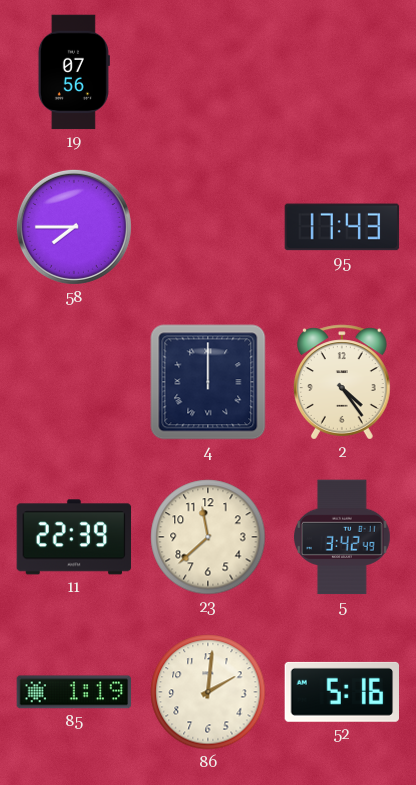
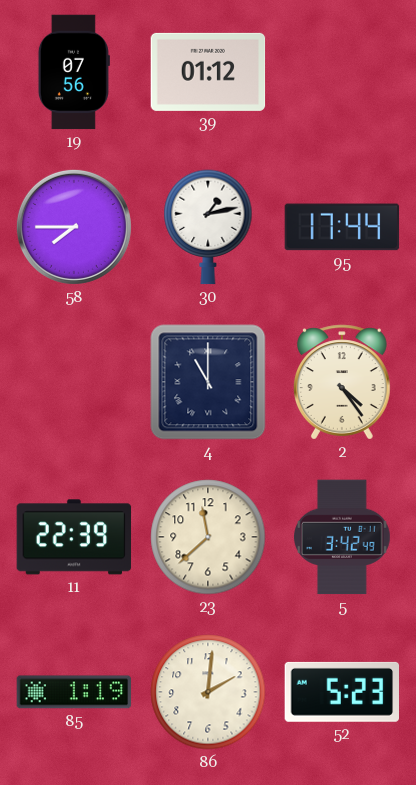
39: none -> 01:12
30: none -> 1:13
95: 17:43 -> 17:44
4: 12:00 -> 11:00
52: 5:16 -> 5:23
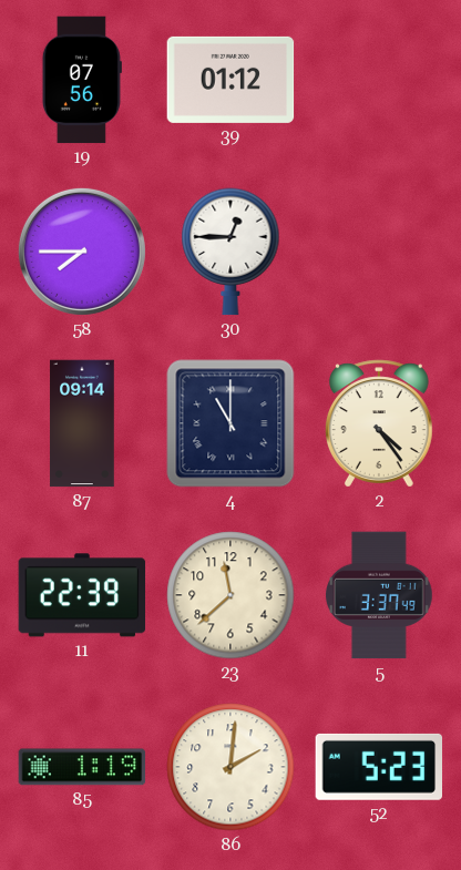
30: 1:13 -> 12:45
95: 17:44 -> none
87: none -> 09:14
5: 3:42 -> 3:37
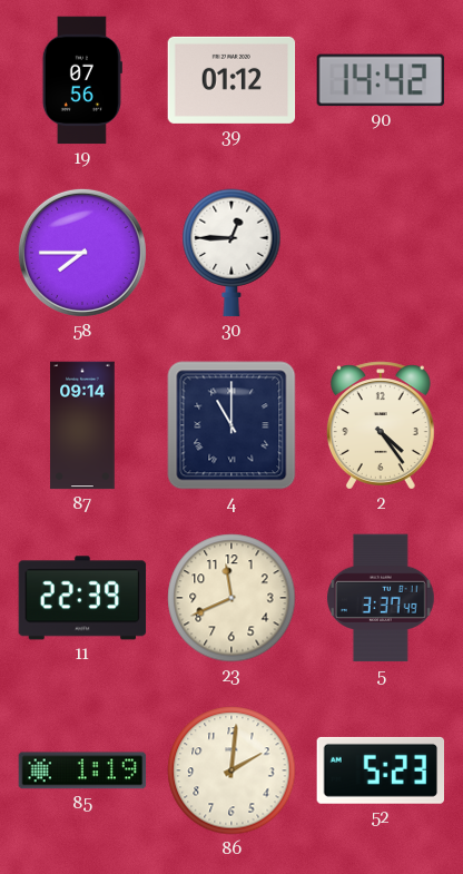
90: none -> 14:42
23: 11:38 -> 11:41
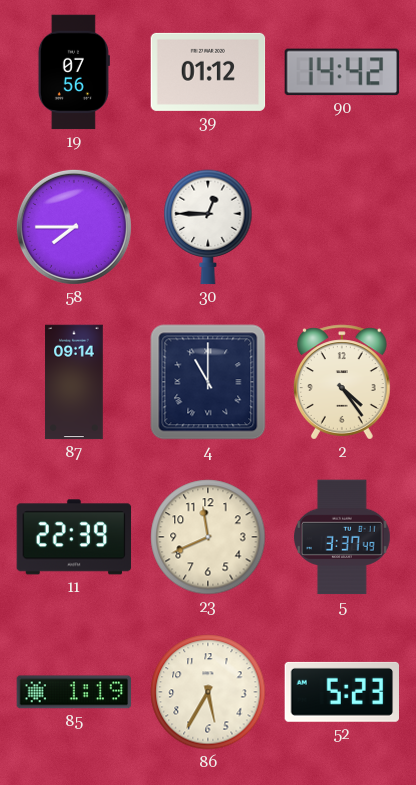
86: 2:01 -> 5:35
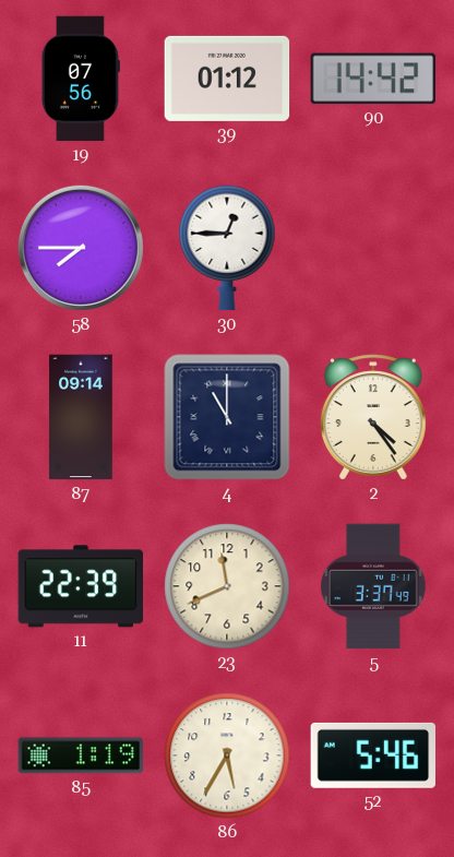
52: 5:23 -> 5:46
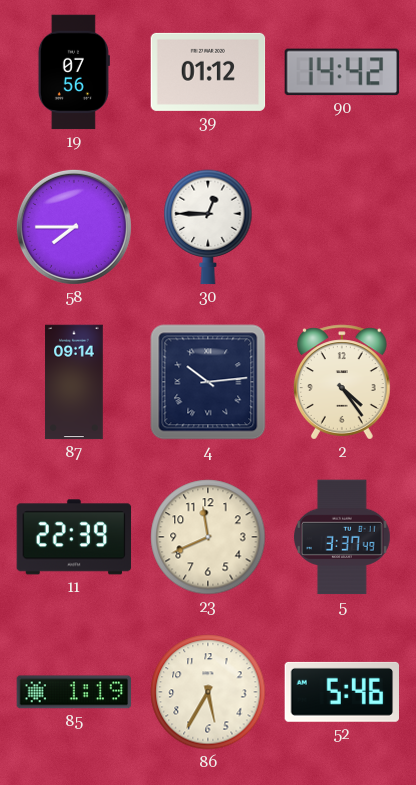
4: 11:00 -> 10:14
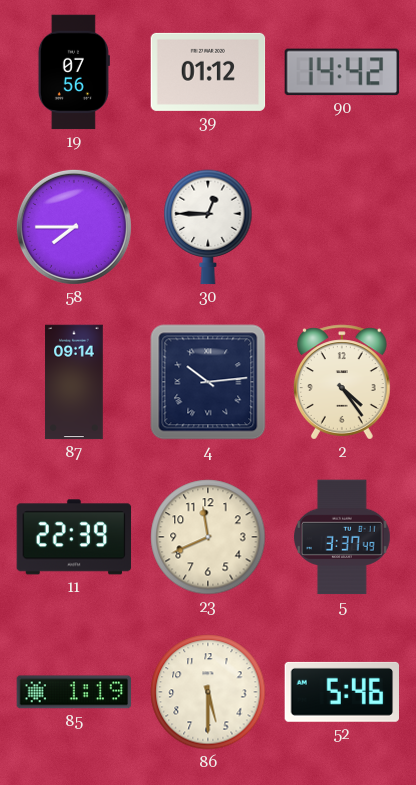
86: 5:35 -> 5:30
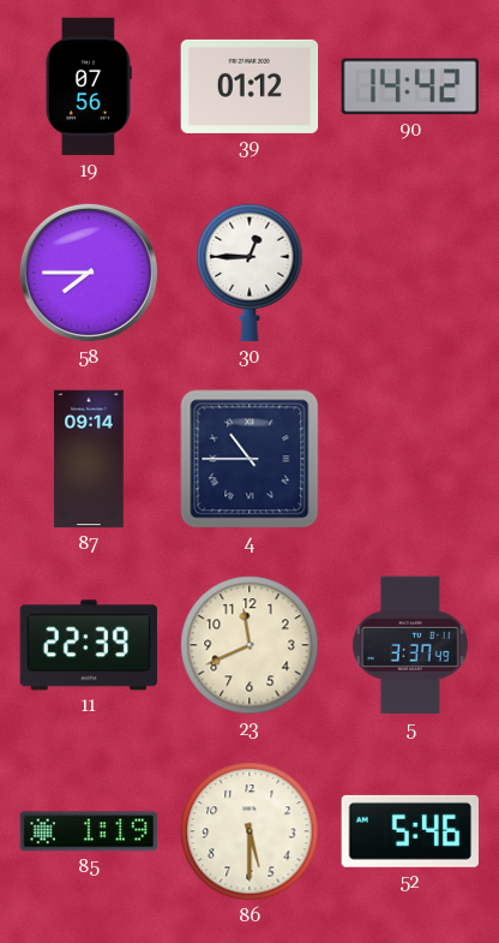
4: 10:14 -> 10:45
2: 4:24 -> none
